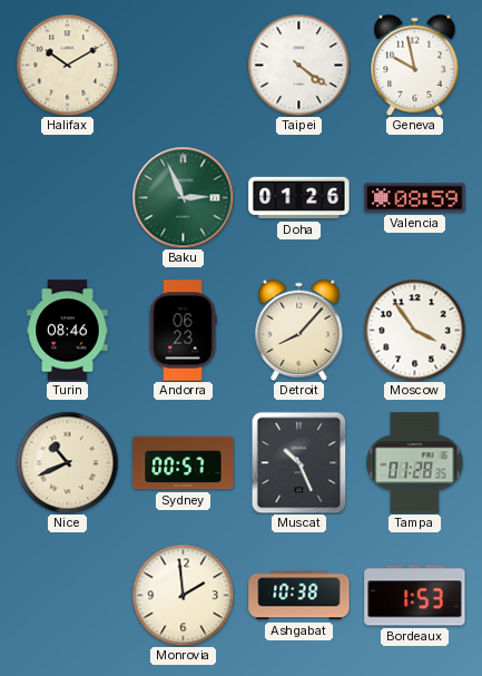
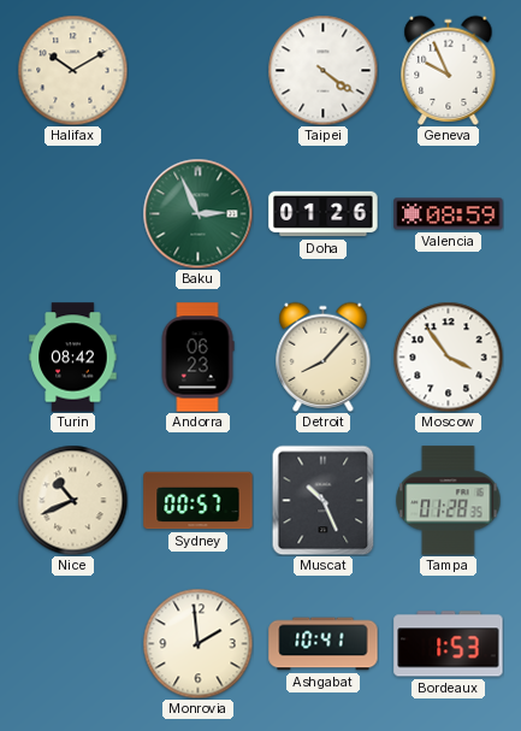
Geneva: 9:58 -> 9:56
Turin: 08:46 -> 08:42
Ashgabat: 10:38 -> 10:41
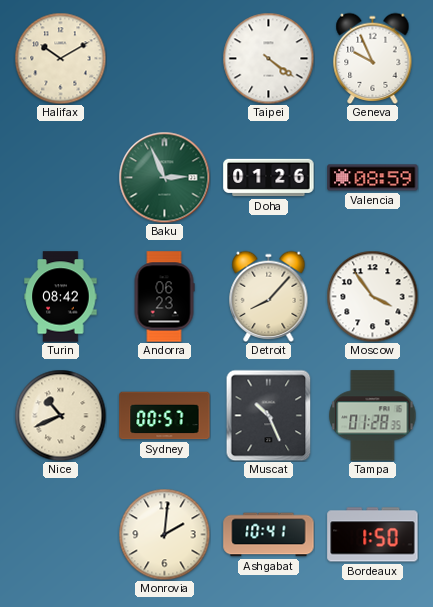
Monrovia: 1:59 -> 2:01
Bordeaux: 1:53 -> 1:50
